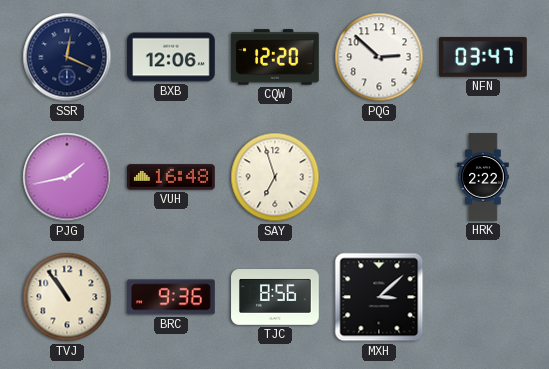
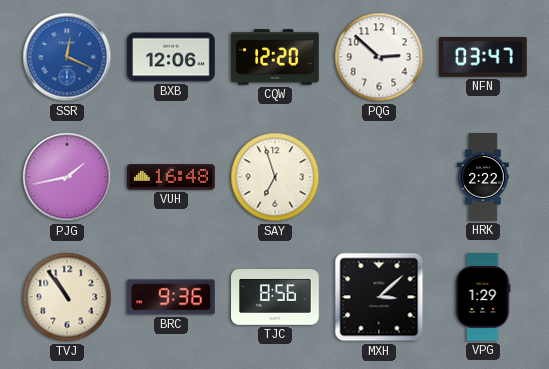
SSR dial: navy -> blue
VPG: none -> 1:29
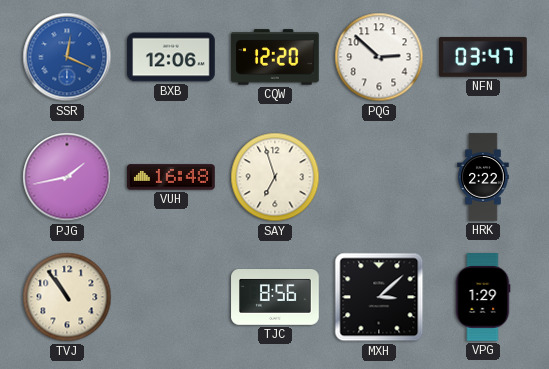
BRC: 9:36 -> none
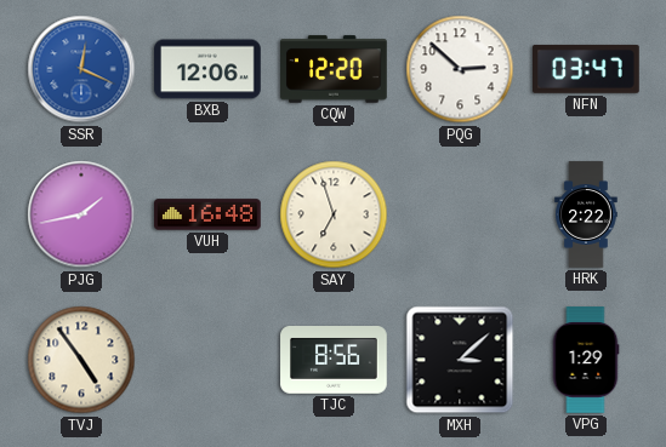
TVJ: 10:54 -> 4:54
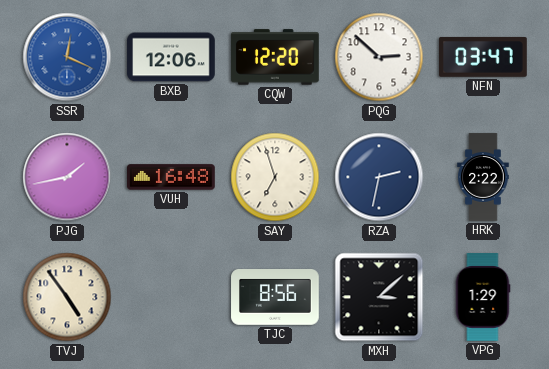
RZA: none -> 2:32
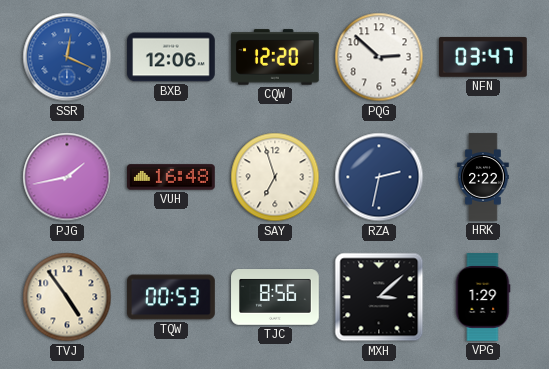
TQW: none -> 00:53
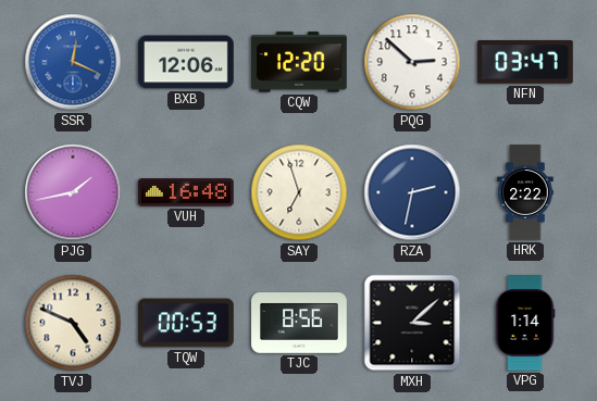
TVJ: 4:54 -> 4:49
VPG: 1:29 -> 1:14
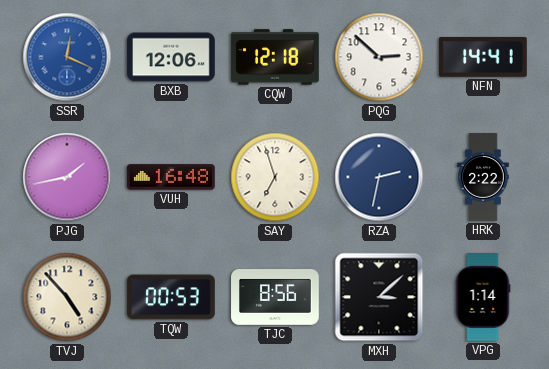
CQW: 12:20 -> 12:18
NFN: 03:47 -> 14:41
TVJ: 4:49 -> 4:53
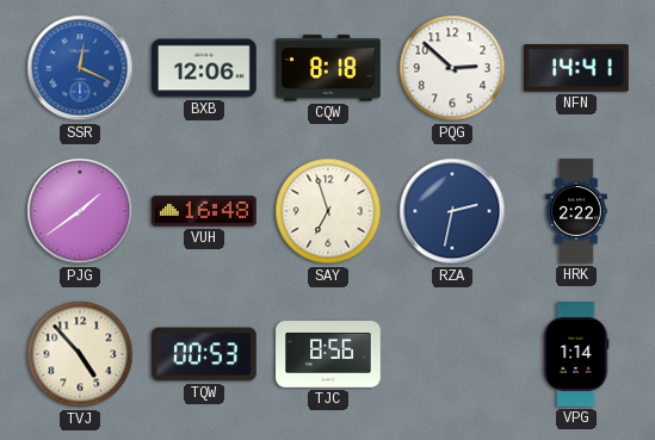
CQW: 12:18 -> 8:18
PJG: 1:43 -> 1:39
MXH: 3:08 -> none
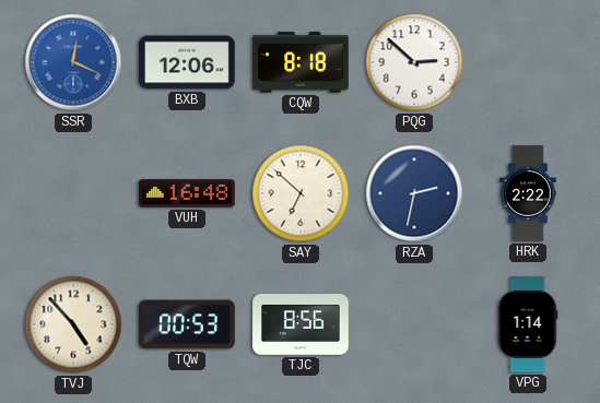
NFN: 14:41 -> none
PJG: 1:39 -> none
SAY: 6:57 -> 6:52
